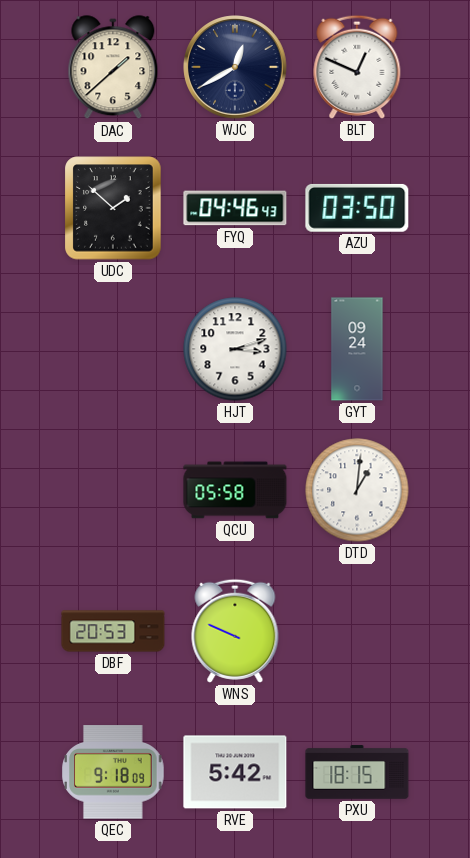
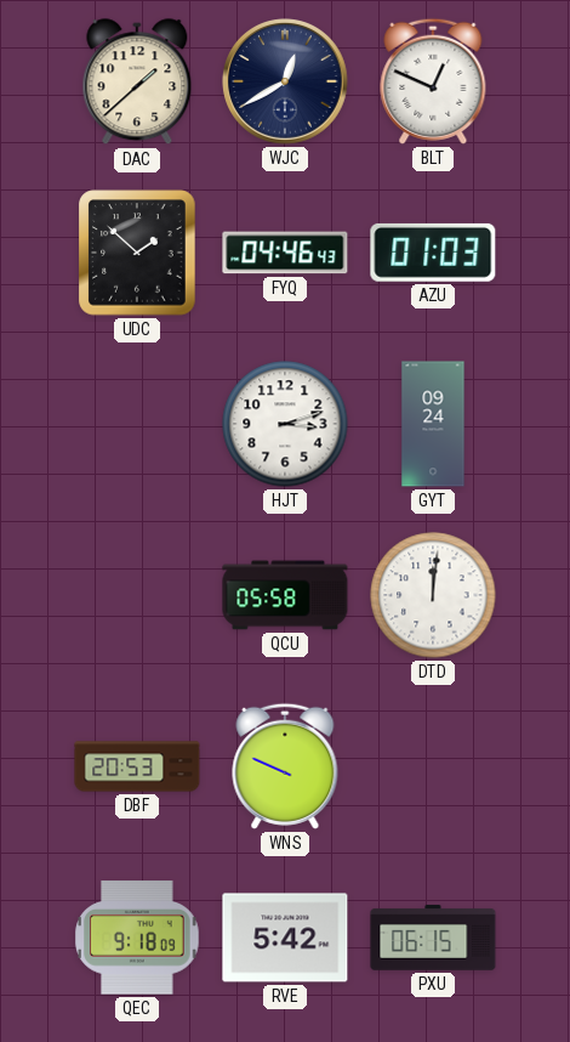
AZU: 03:50 -> 01:03
DTD: 1:01 -> 12:01
PXU: 18:15 -> 06:15
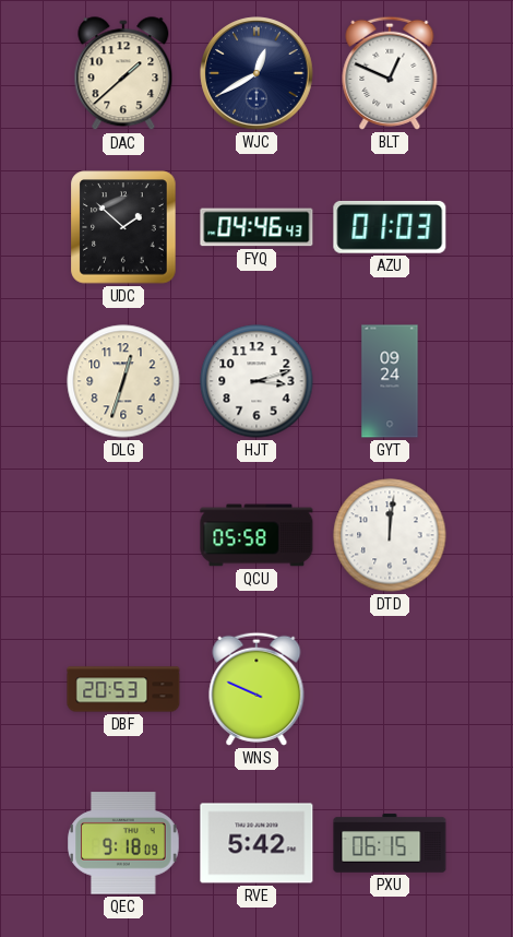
DLG: none -> 12:33
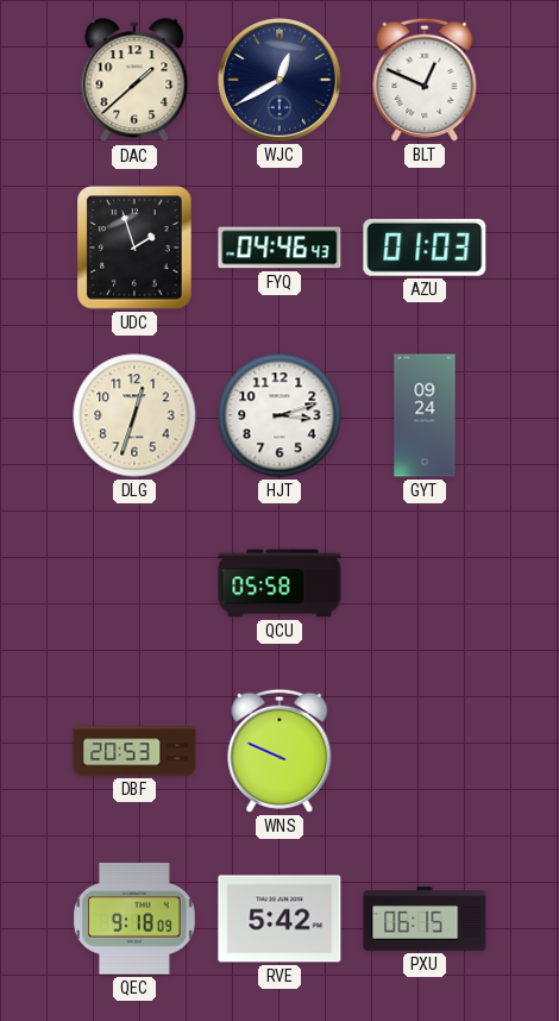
UDC: 1:52 -> 1:57
DTD: 12:01 -> none
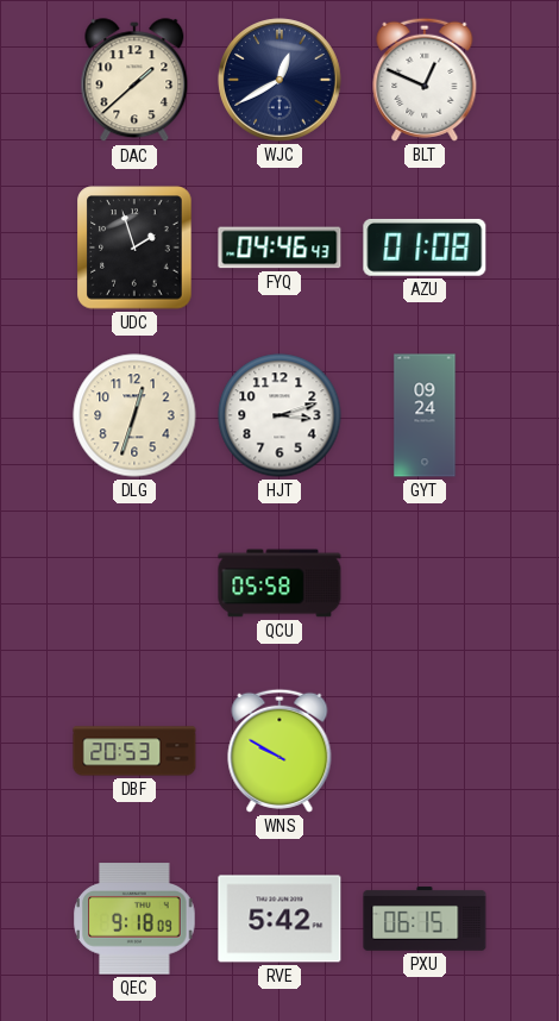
AZU: 01:03 -> 01:08
WNS: 9:49 -> 9:50
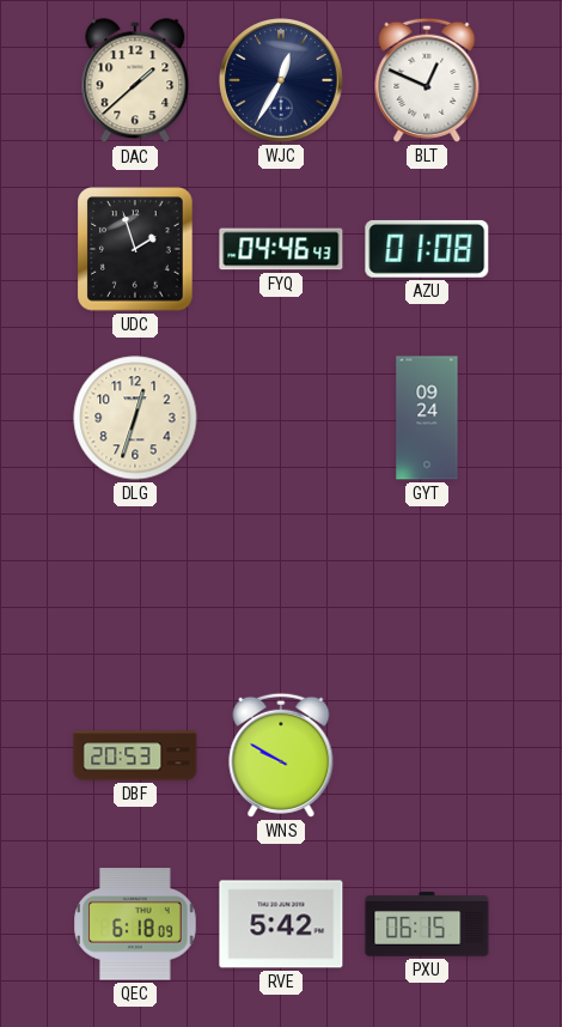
WJC: 12:40 -> 12:35
HJT: 3:12 -> none
QCU: 05:58 -> none
QEC: 9:18 -> 6:18
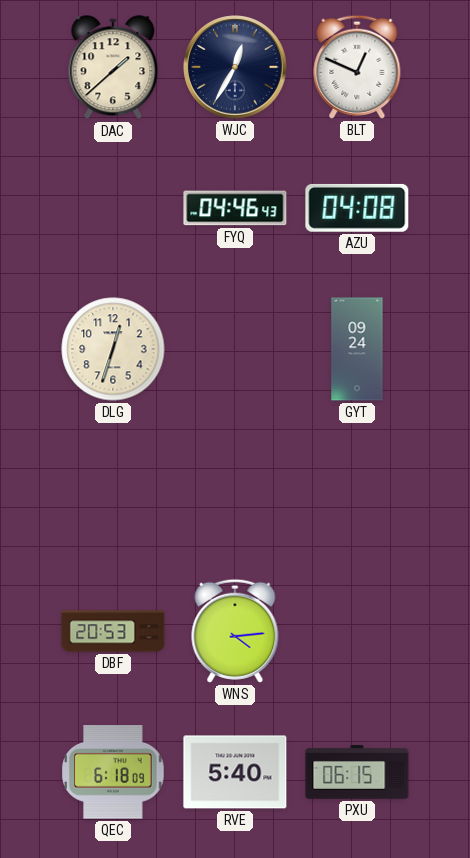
UDC: 1:57 -> none
AZU: 01:08 -> 04:08
WNS: 9:50 -> 4:14
RVE: 5:42 -> 5:40
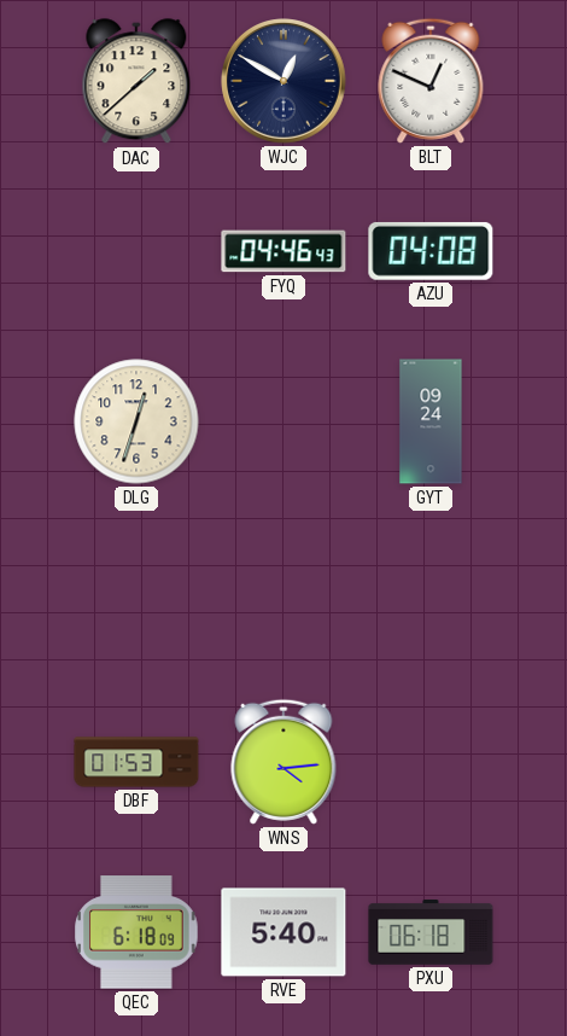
WJC: 12:35 -> 12:50
DBF: 20:53 -> 01:53
PXU: 06:15 -> 06:18
